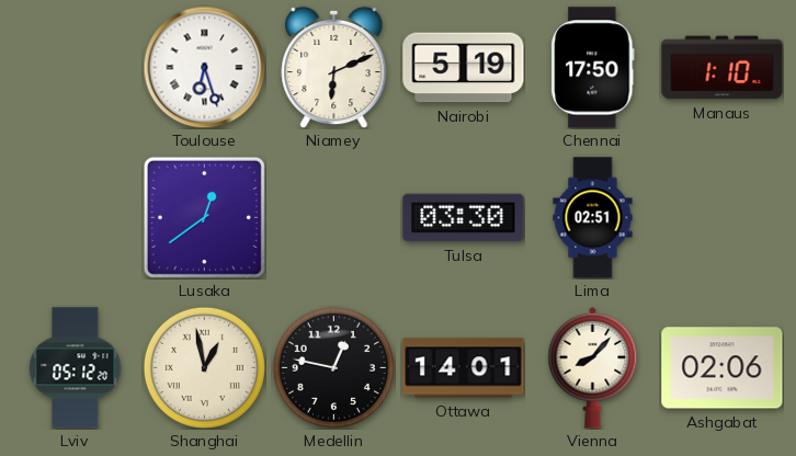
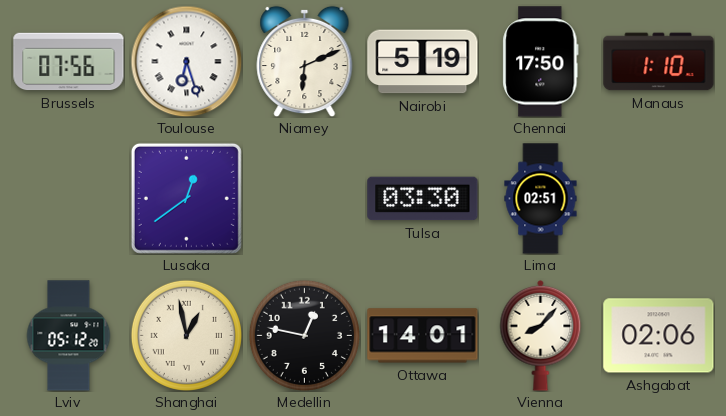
Brussels: none -> 07:56
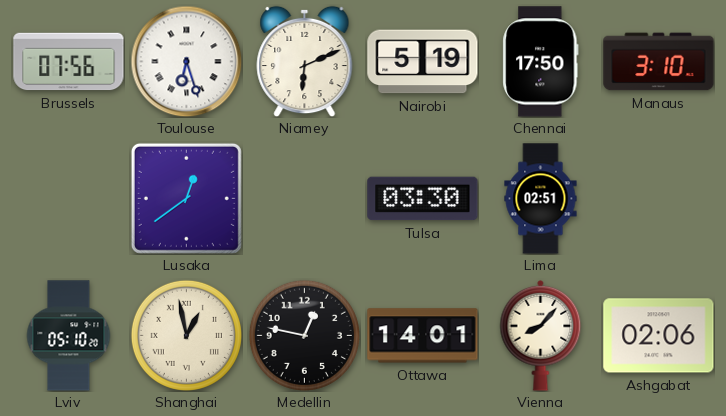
Manaus: 1:10 -> 3:10
Lviv: 05:12 -> 05:10
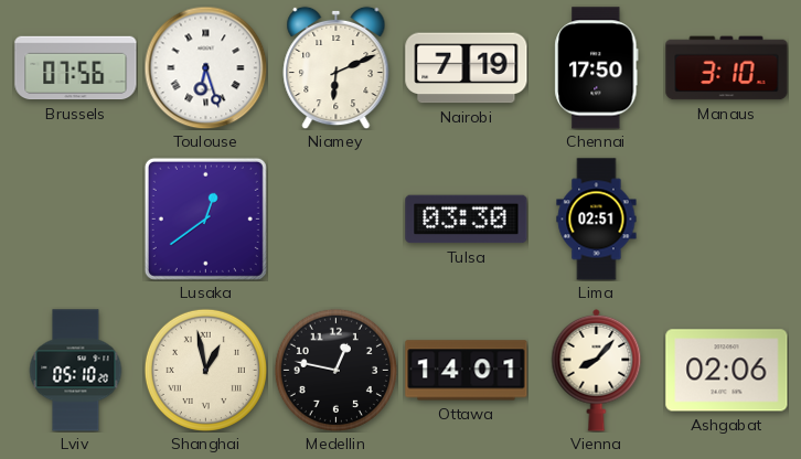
Nairobi: 5:19 -> 7:19
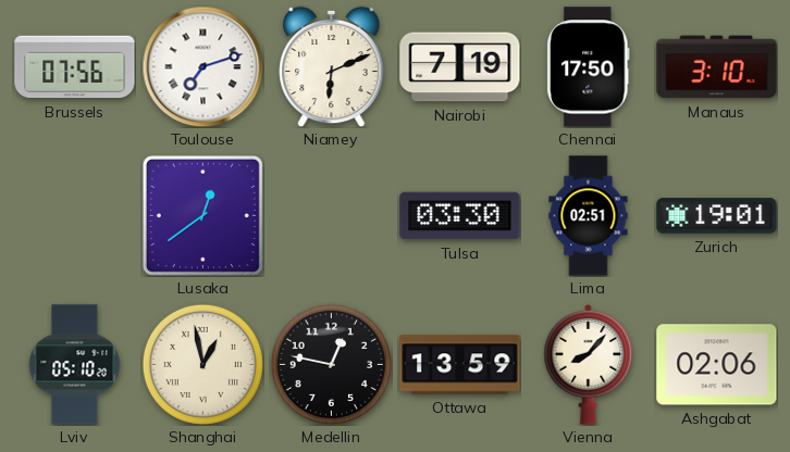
Toulouse: 6:27 -> 7:12
Zurich: none -> 19:01
Ottawa: 14:01 -> 13:59
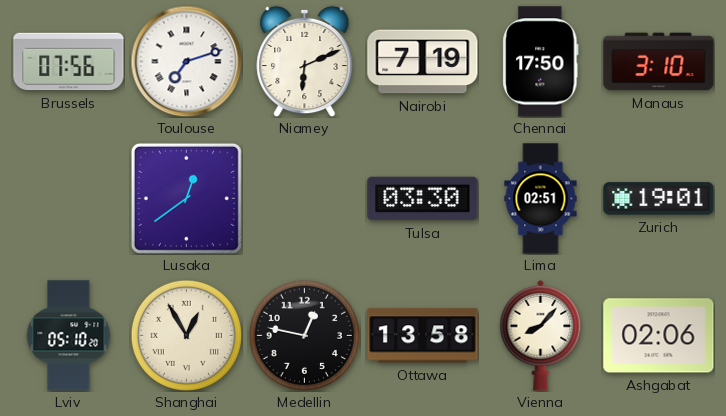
Shanghai: 12:58 -> 12:55
Ottawa: 13:59 -> 13:58
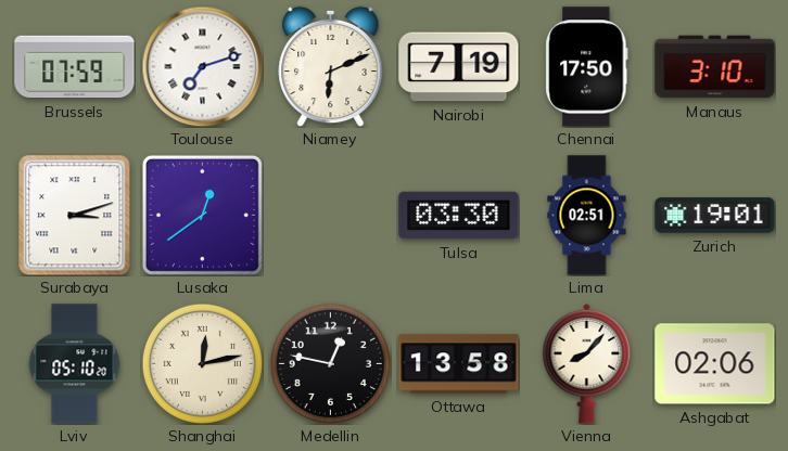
Brussels: 07:56 -> 07:59
Surabaya: none -> 3:12
Shanghai: 12:55 -> 12:13
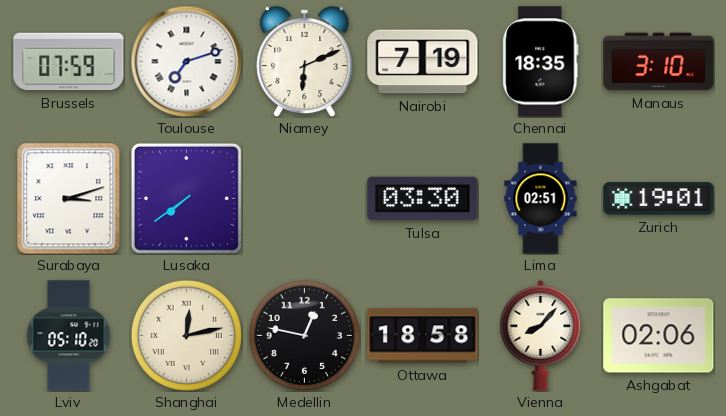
Chennai: 17:50 -> 18:35
Lusaka: 12:39 -> 7:39
Ottawa: 13:58 -> 18:58
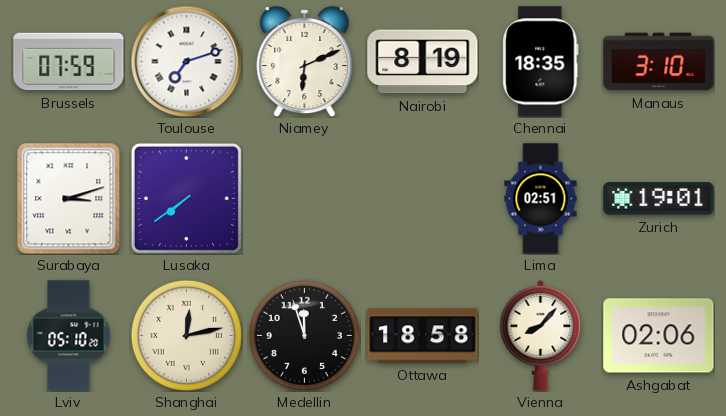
Nairobi: 7:19 -> 8:19
Tulsa: 03:30 -> none
Medellin: 12:47 -> 11:57
